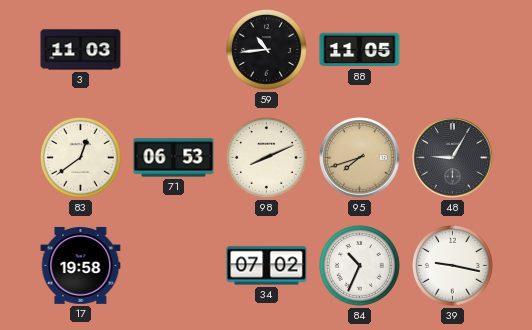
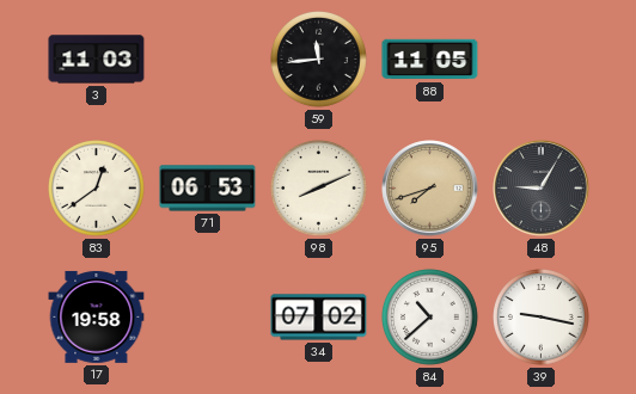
59: 10:44 -> 11:44
84: 10:34 -> 10:38
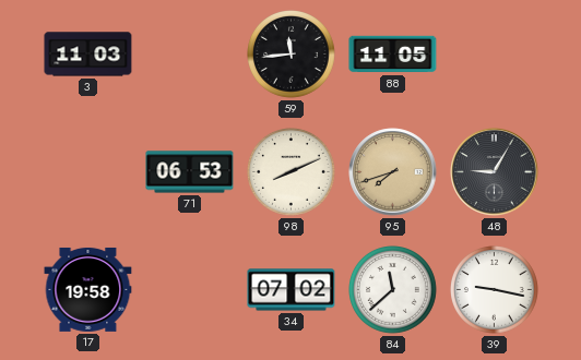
83: 12:39 -> none
84: 10:38 -> 11:38
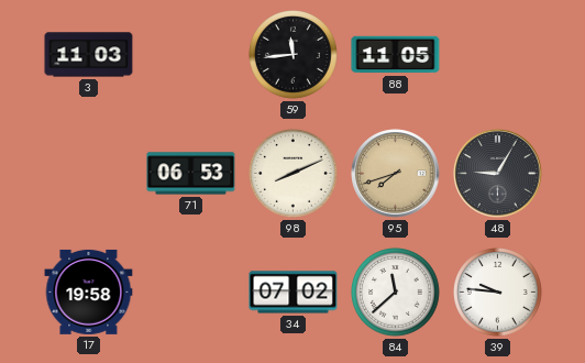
39: 9:17 -> 9:46
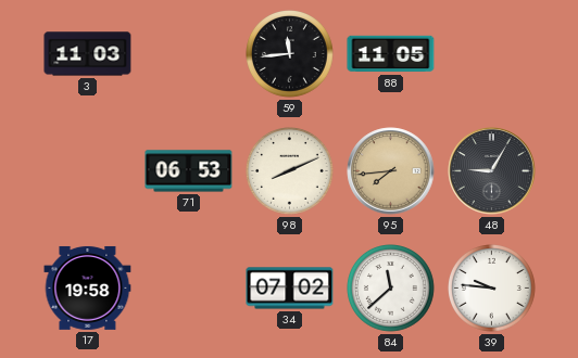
95: 7:42 -> 7:44
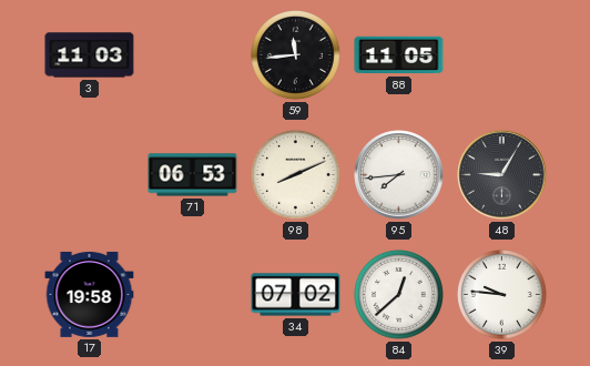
95 dial: champagne -> white
84: 11:38 -> 12:38
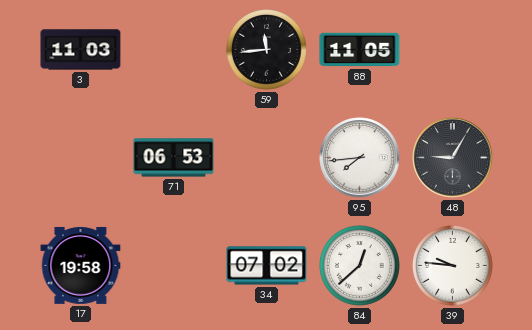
98: 8:11 -> none
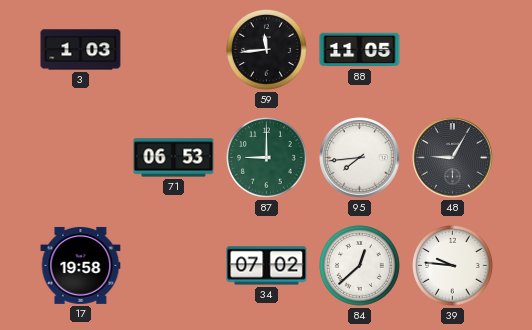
3: 11:03 -> 1:03
87: none -> 9:00
